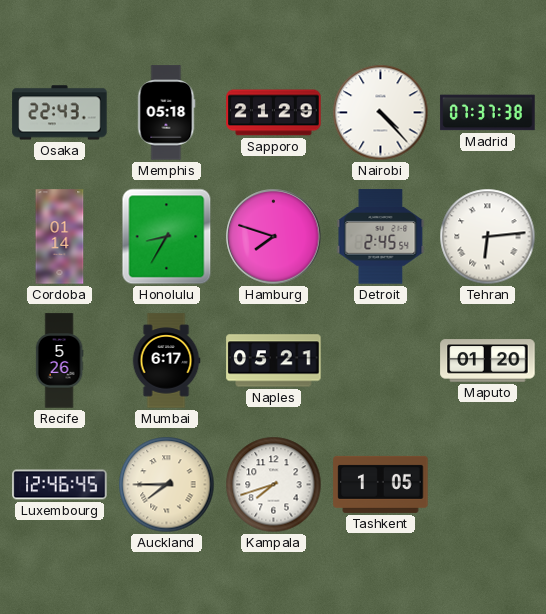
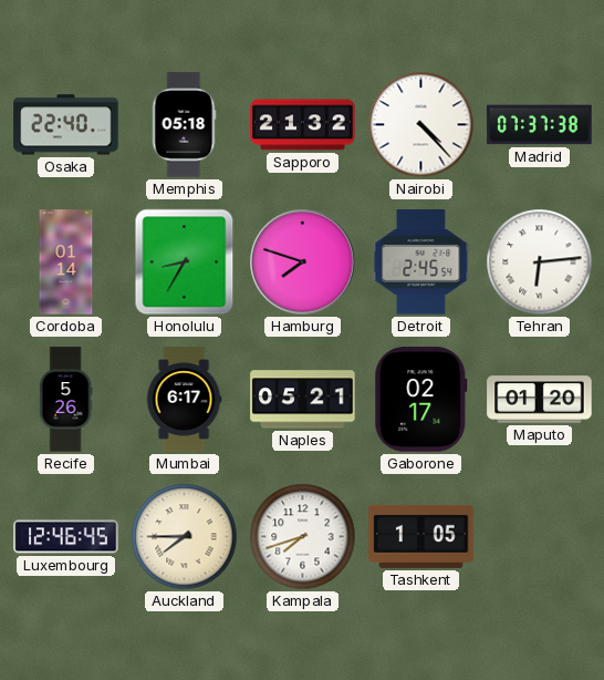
Osaka: 22:43 -> 22:40
Sapporo: 21:29 -> 21:32
Gaborone: none -> 02:17
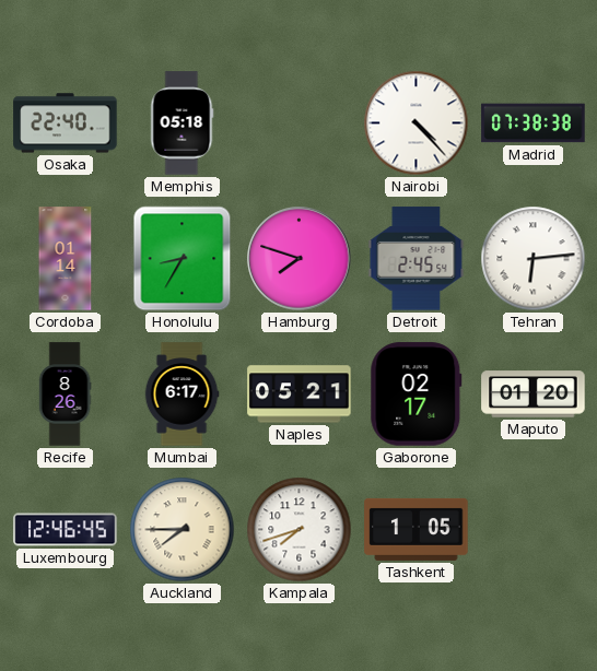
Sapporo: 21:32 -> none
Madrid: 07:37 -> 07:38
Recife: 5:26 -> 8:26
